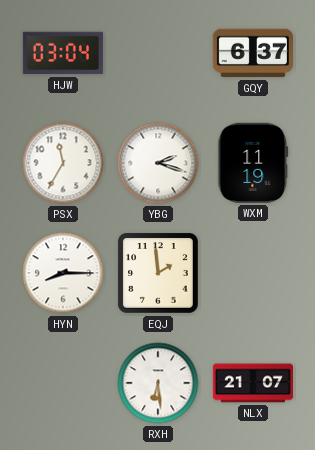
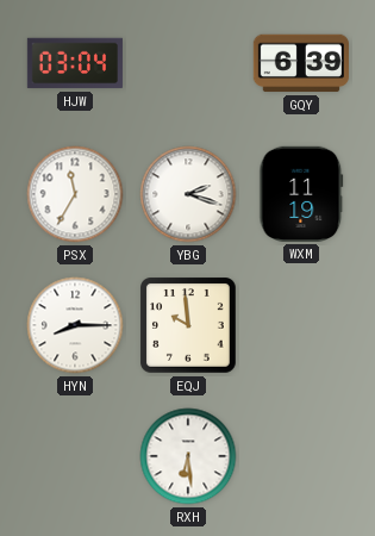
GQY: 6:37 -> 6:39
EQJ: 1:59 -> 9:59
NLX: 21:07 -> none
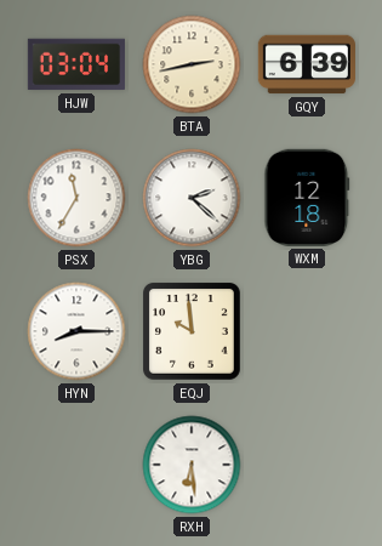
BTA: none -> 2:43
YBG: 2:18 -> 2:22
WXM: 11:19 -> 12:18
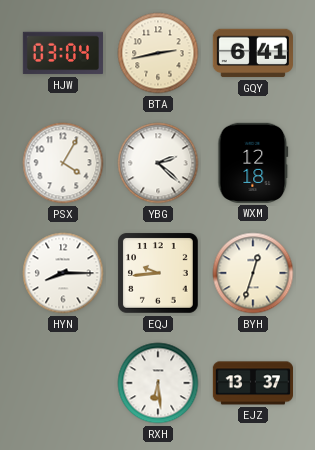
GQY: 6:39 -> 6:41
PSX: 11:35 -> 4:05
EQJ: 9:59 -> 9:44
BYH: none -> 12:33
EJZ: none -> 13:37
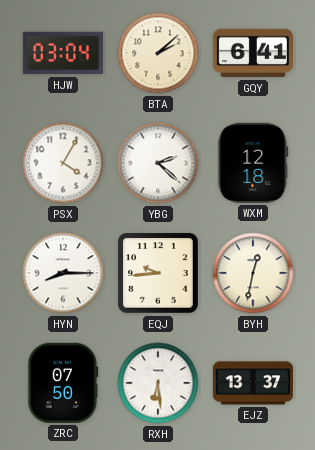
BTA: 2:43 -> 2:08
BYH: 12:33 -> 12:32
ZRC: none -> 07:50
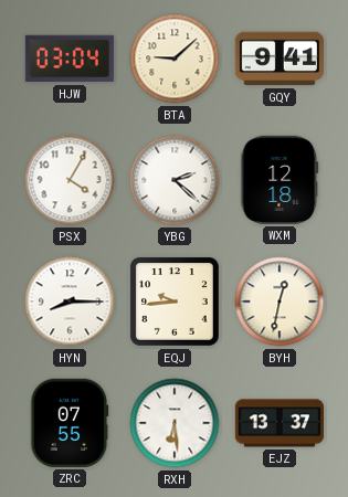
BTA: 2:08 -> 9:08
GQY: 6:41 -> 9:41
ZRC: 07:50 -> 07:55
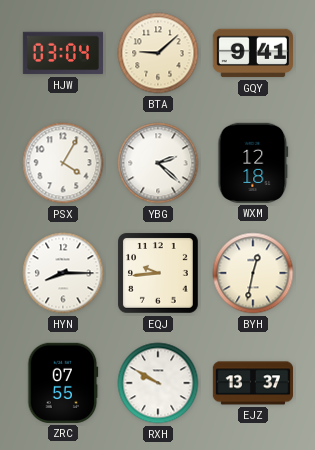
RXH: 6:29 -> 9:50
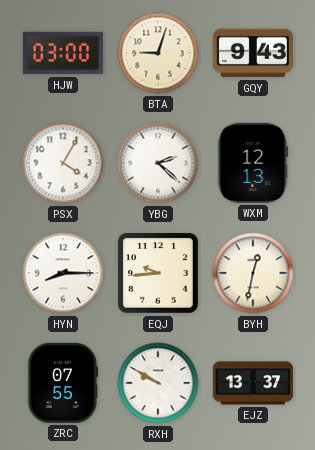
HJW: 03:04 -> 03:00
BTA: 9:08 -> 9:03
GQY: 9:41 -> 9:43
WXM: 12:18 -> 12:13
